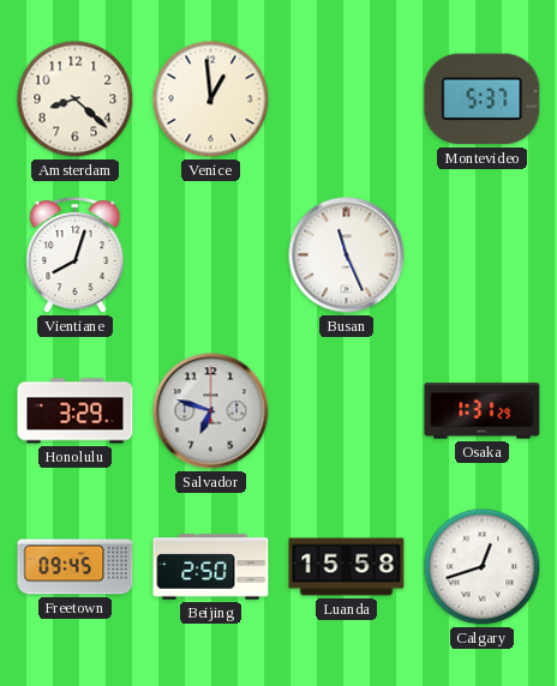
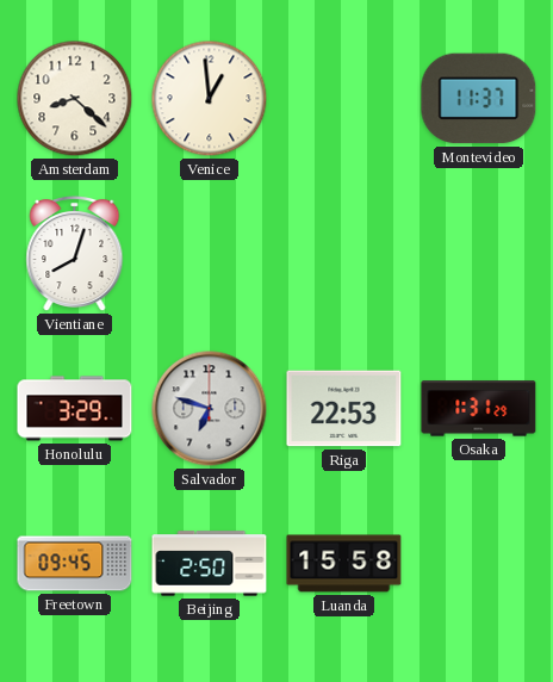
Montevideo: 5:37 -> 11:37
Busan: 11:26 -> none
Riga: none -> 22:53
Calgary: 12:42 -> none
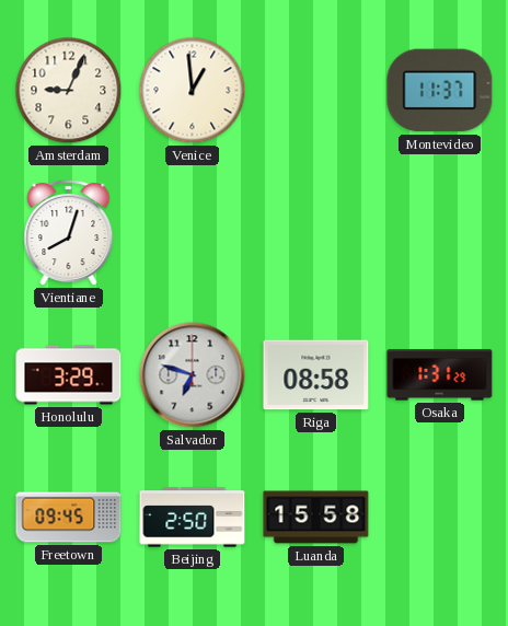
Amsterdam: 8:22 -> 9:04
Riga: 22:53 -> 08:58
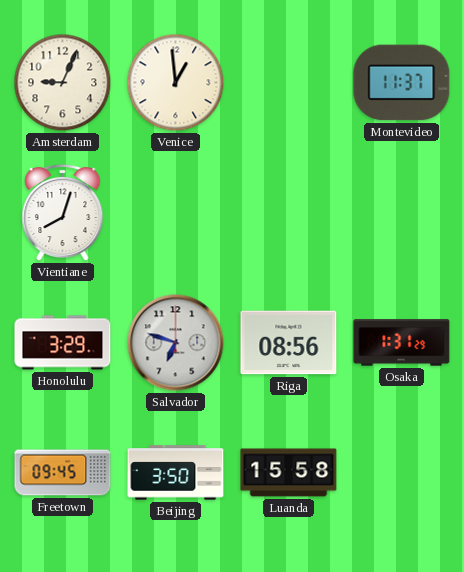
Riga: 08:58 -> 08:56
Beijing: 2:50 -> 3:50
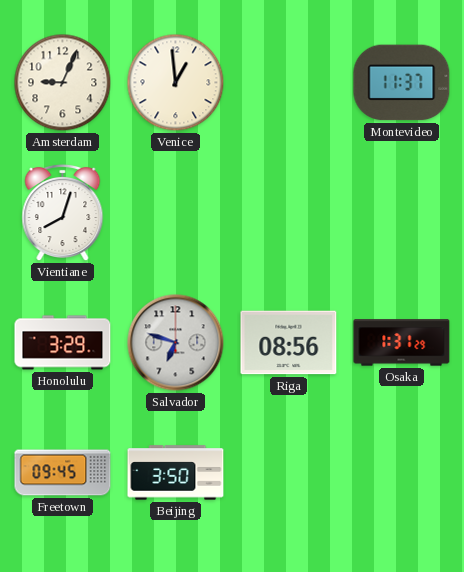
Luanda: 15:58 -> none
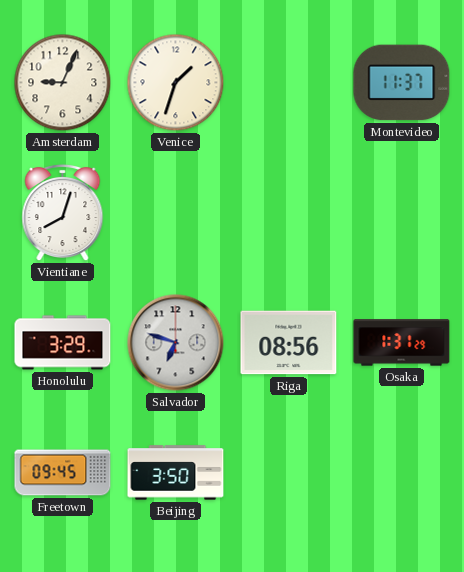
Venice: 12:59 -> 1:33
